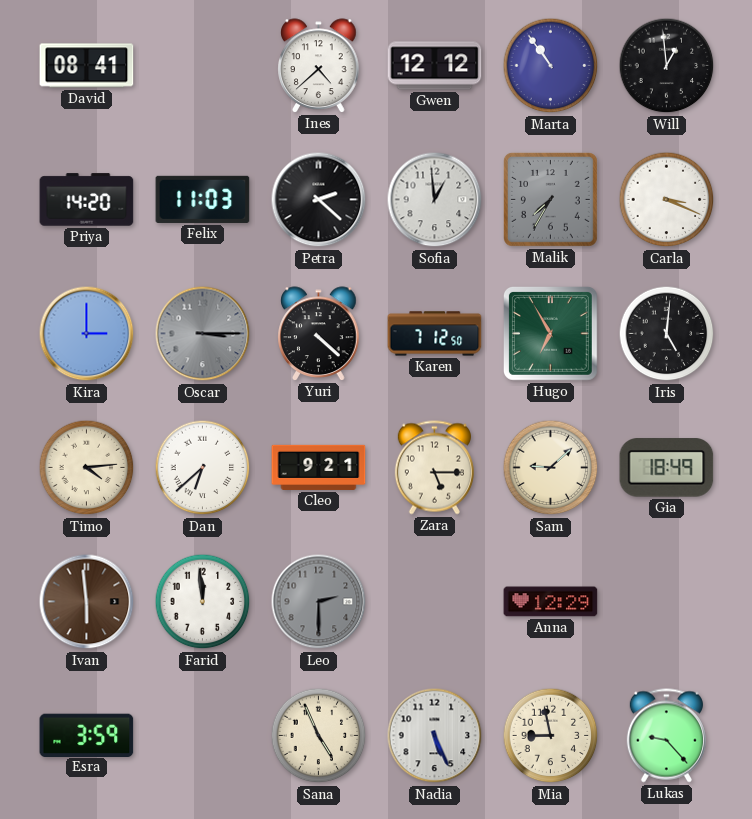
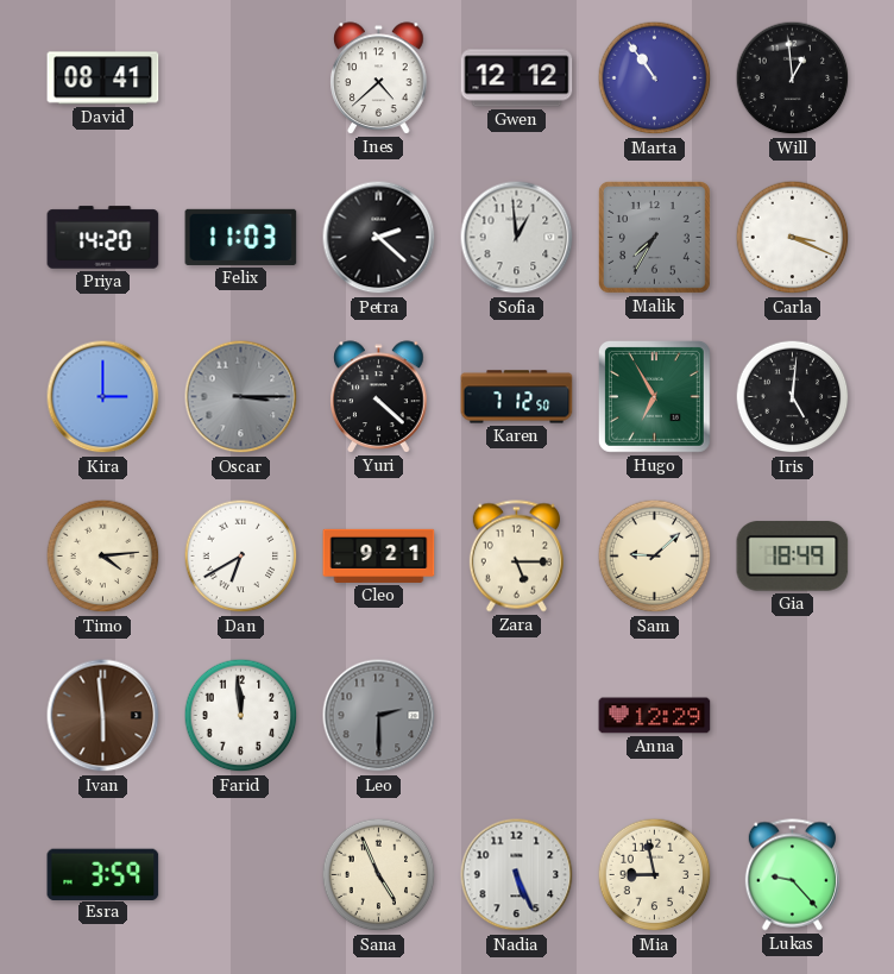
Dan: 6:38 -> 6:40
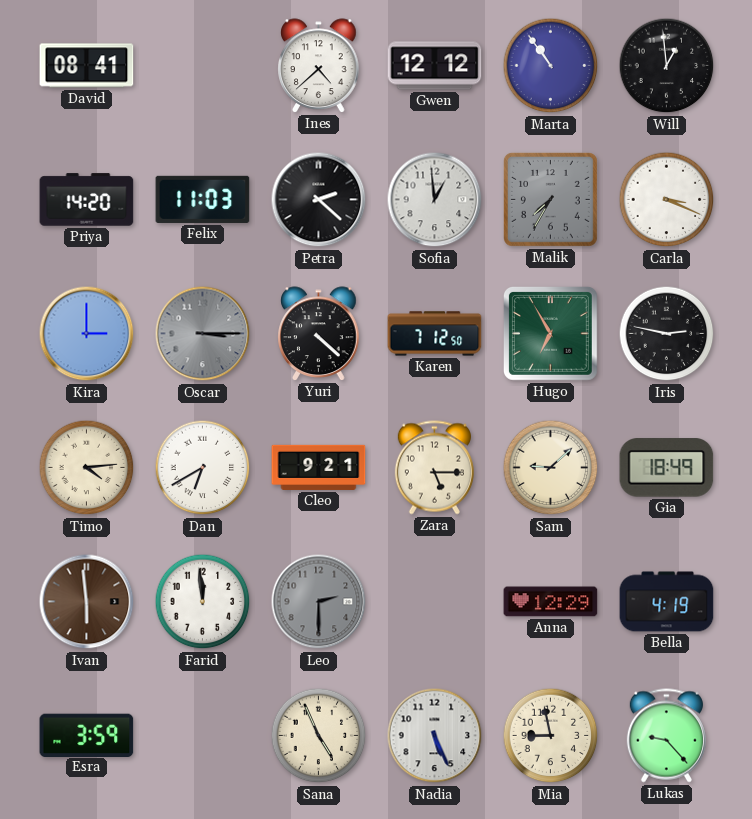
Iris: 5:01 -> 2:47
Bella: none -> 4:19
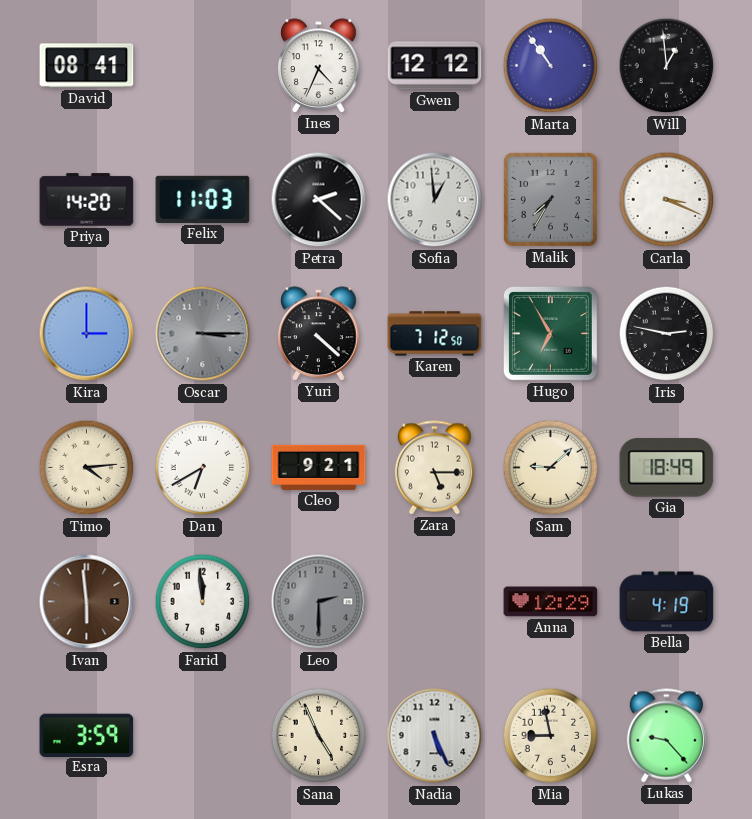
Ines: 4:38 -> 4:34
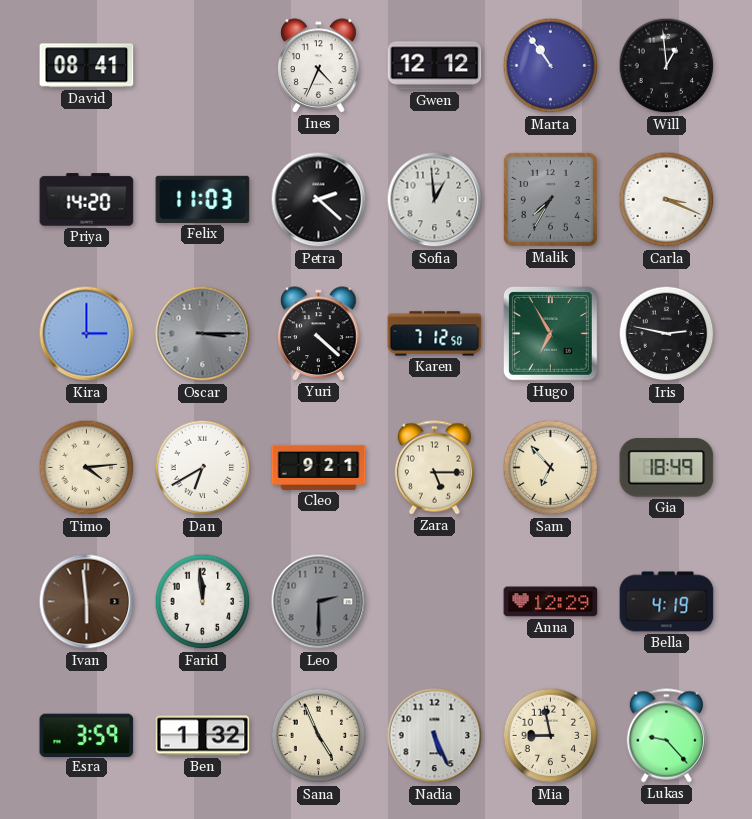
Sam: 9:08 -> 6:53
Ben: none -> 1:32
